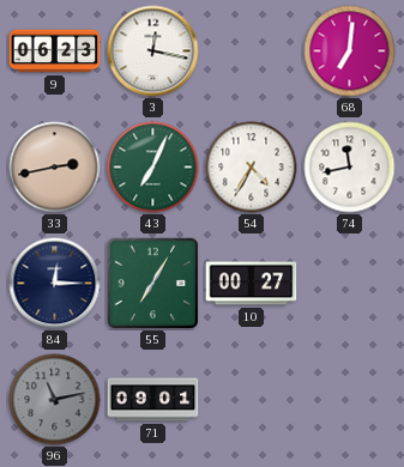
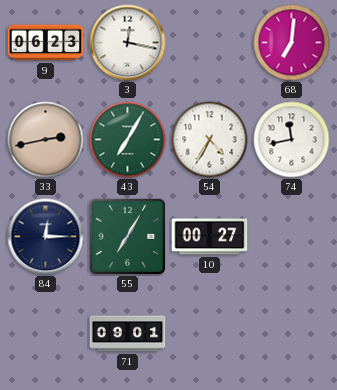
43: 7:04 -> 7:05
96: 11:13 -> none
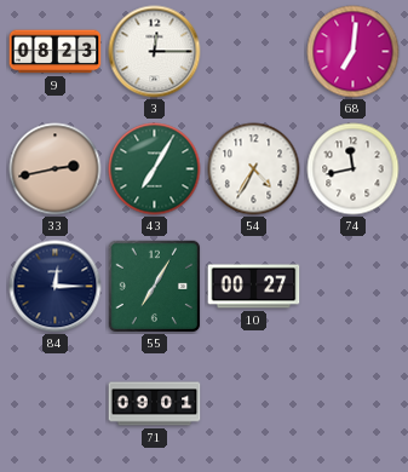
9: 06:23 -> 08:23
3: 12:17 -> 12:15
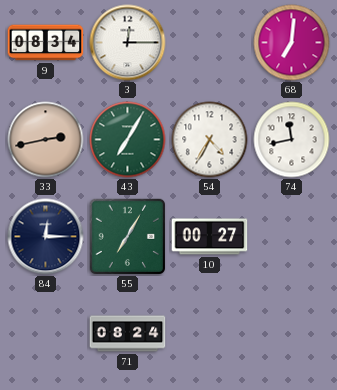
9: 08:23 -> 08:34
71: 09:01 -> 08:24
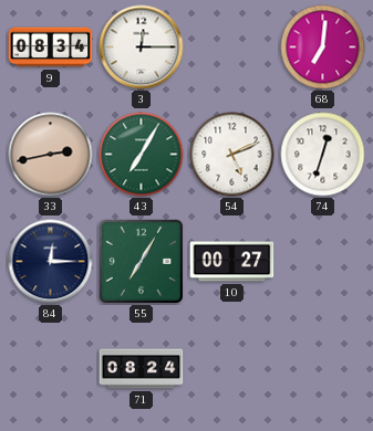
54: 4:35 -> 5:11
74: 11:43 -> 12:33
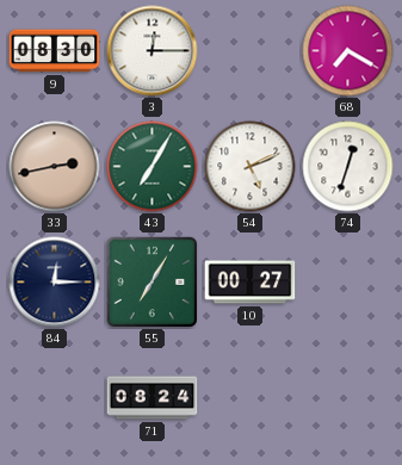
9: 08:34 -> 08:30
68: 7:01 -> 7:20
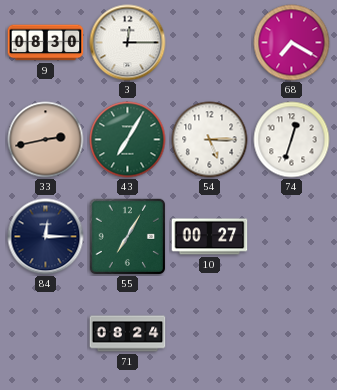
54: 5:11 -> 5:15
